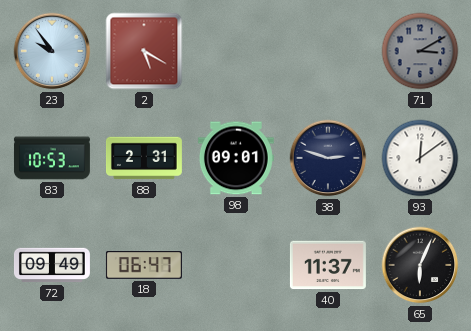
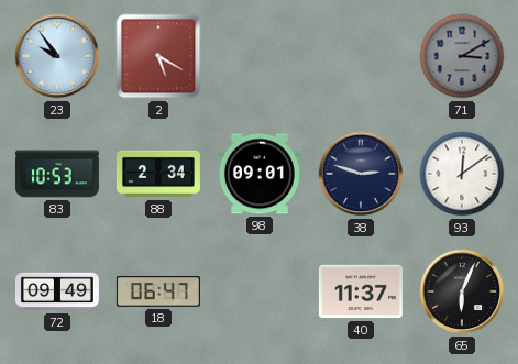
88: 2:31 -> 2:34
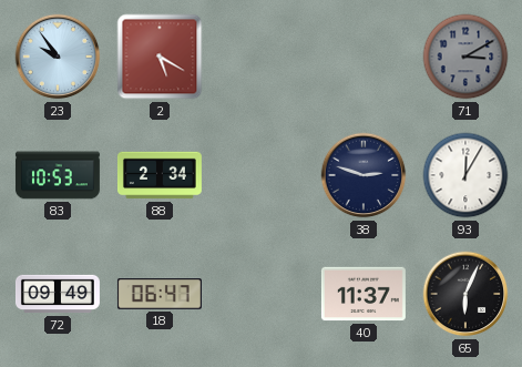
98: 09:01 -> none
93: 12:09 -> 12:05
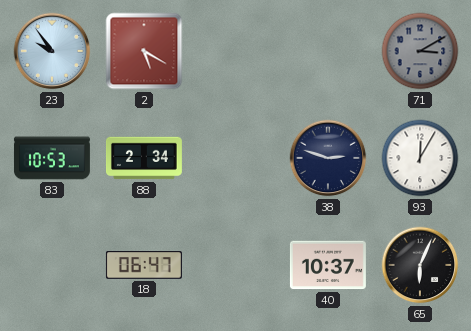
72: 09:49 -> none
40: 11:37 -> 10:37
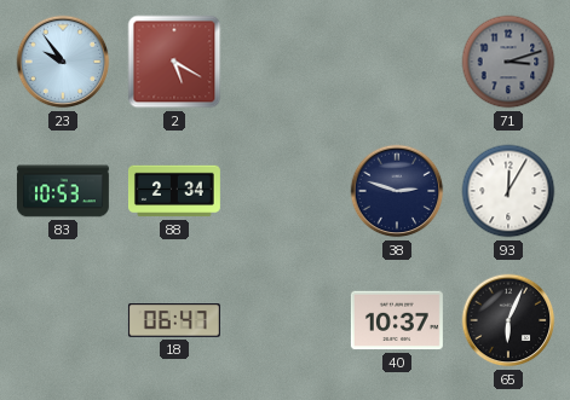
71: 3:10 -> 3:12
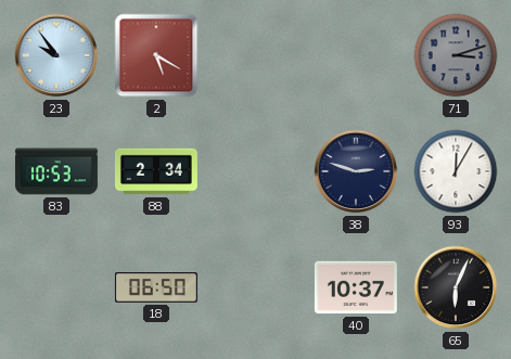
18: 06:47 -> 06:50
